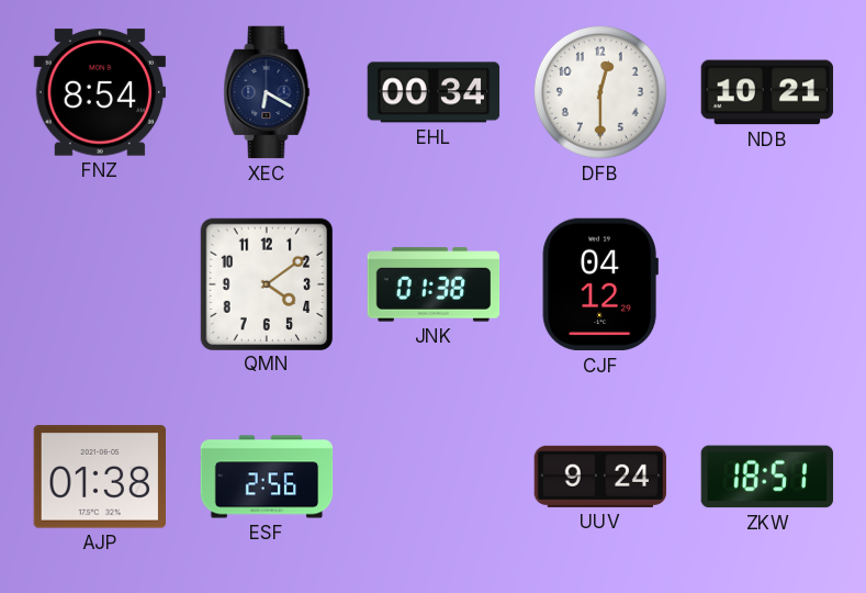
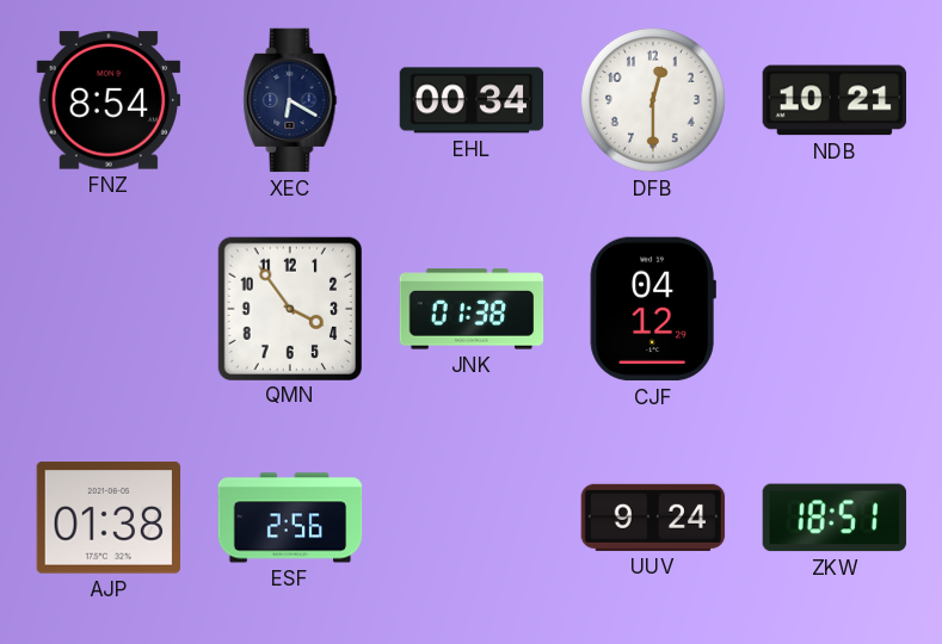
QMN: 4:09 -> 3:54
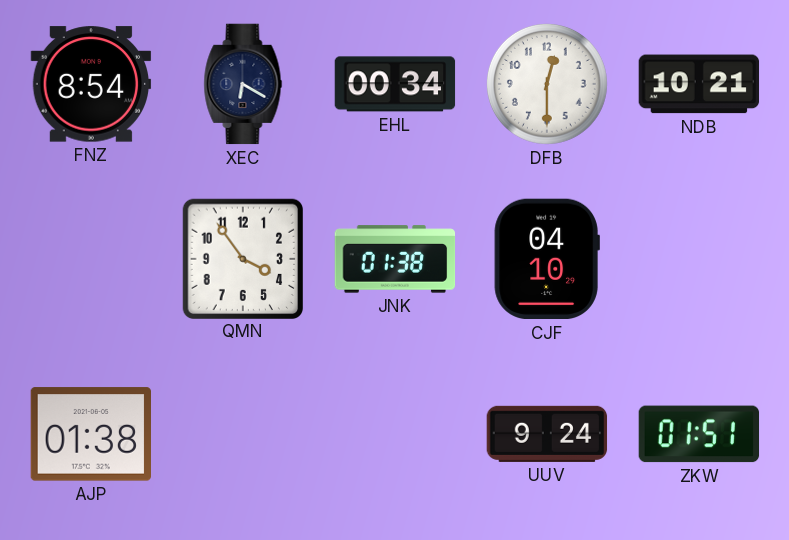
CJF: 04:12 -> 04:10
ESF: 2:56 -> none
ZKW: 18:51 -> 01:51
